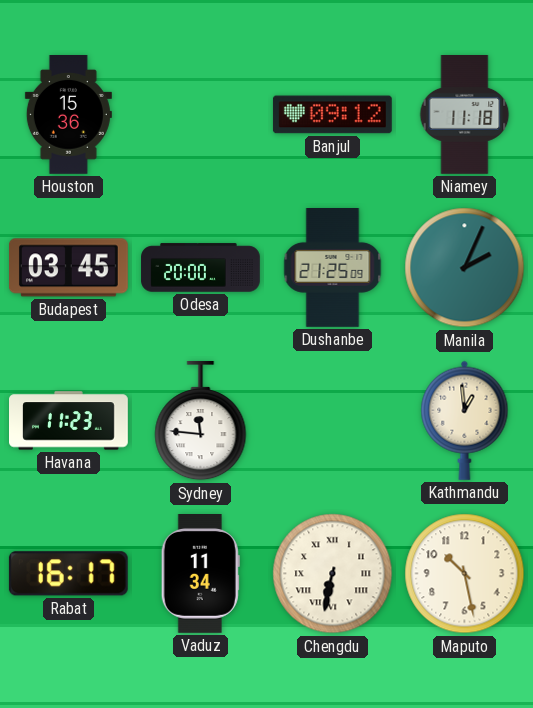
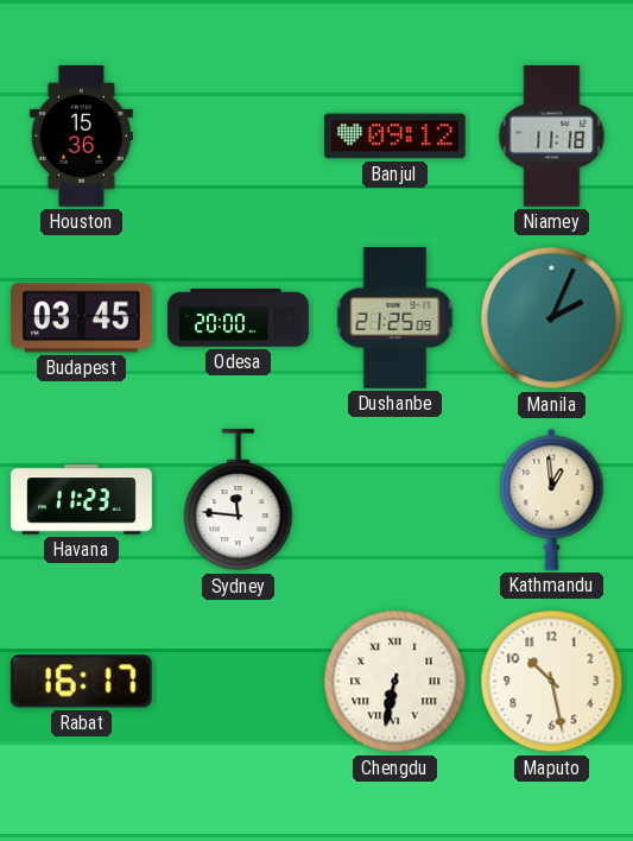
Vaduz: 11:34 -> none
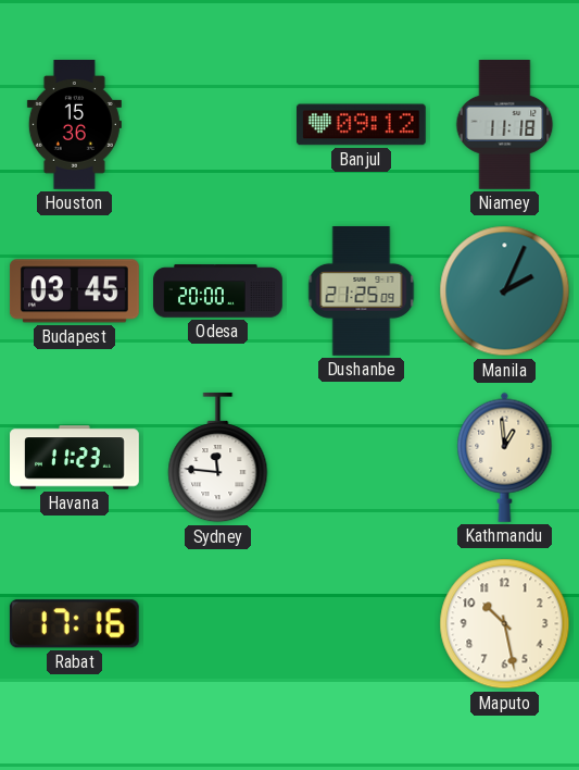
Rabat: 16:17 -> 17:16
Chengdu: 6:32 -> none
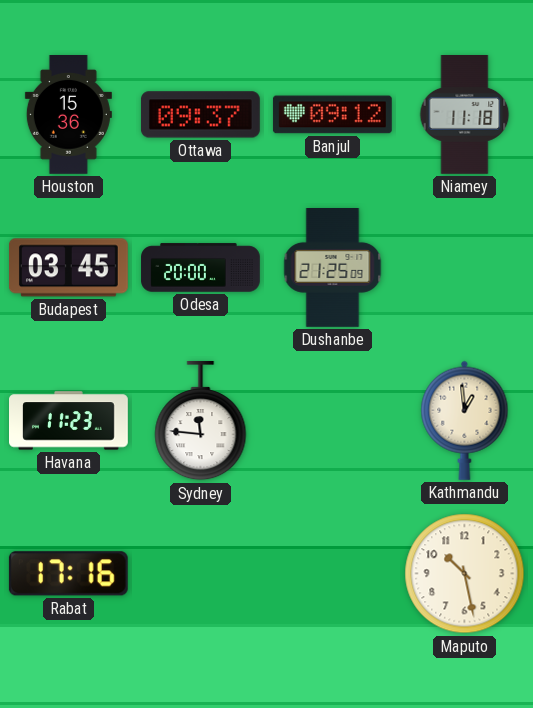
Ottawa: none -> 09:37
Manila: 2:04 -> none
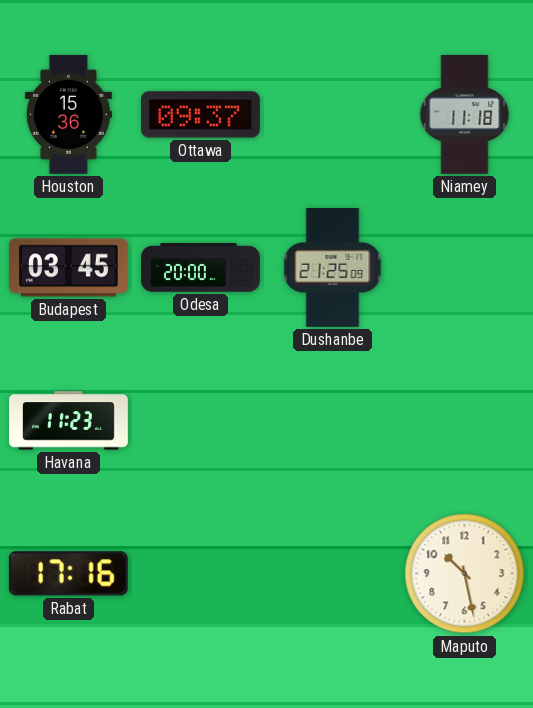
Banjul: 09:12 -> none
Sydney: 11:46 -> none
Kathmandu: 12:59 -> none
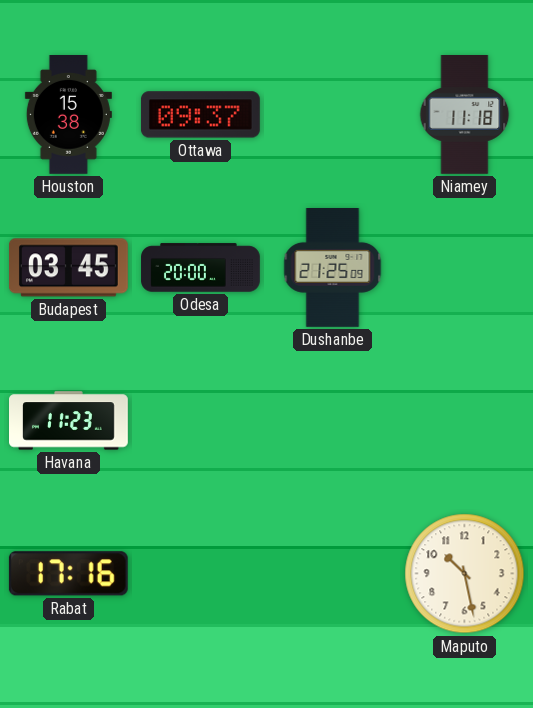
Houston: 15:36 -> 15:38
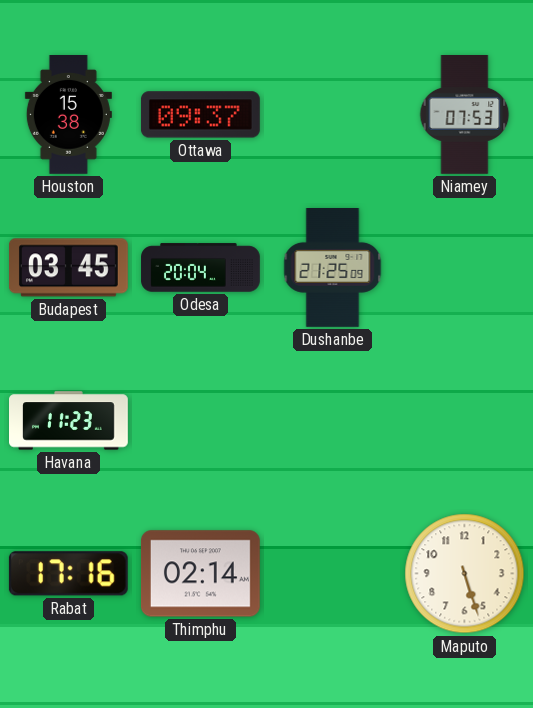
Niamey: 11:18 -> 07:53
Odesa: 20:00 -> 20:04
Thimphu: none -> 02:14
Maputo: 10:28 -> 5:27
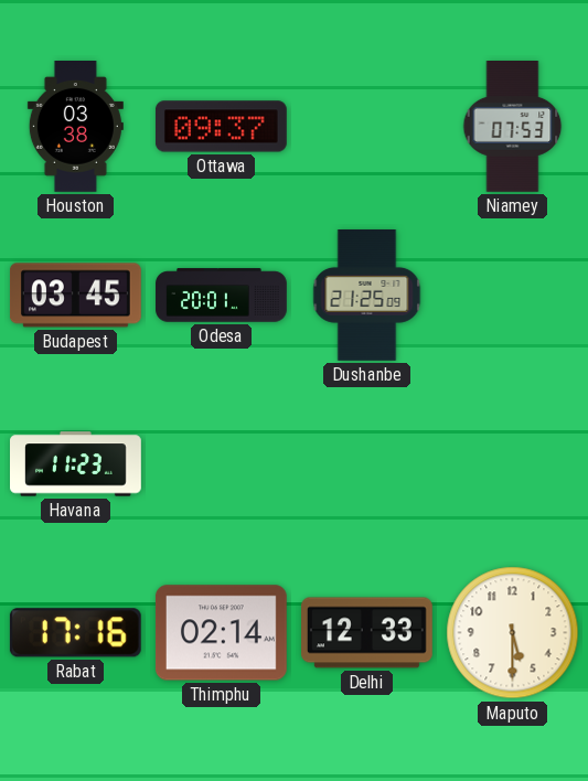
Houston: 15:38 -> 03:38
Odesa: 20:04 -> 20:01
Delhi: none -> 12:33
Maputo: 5:27 -> 5:30
